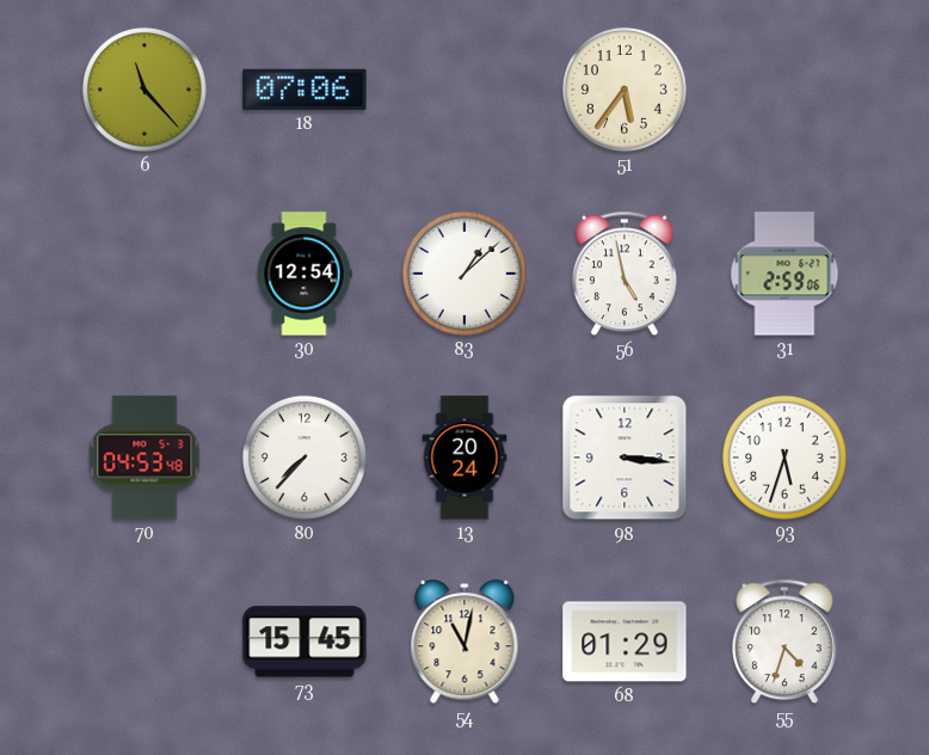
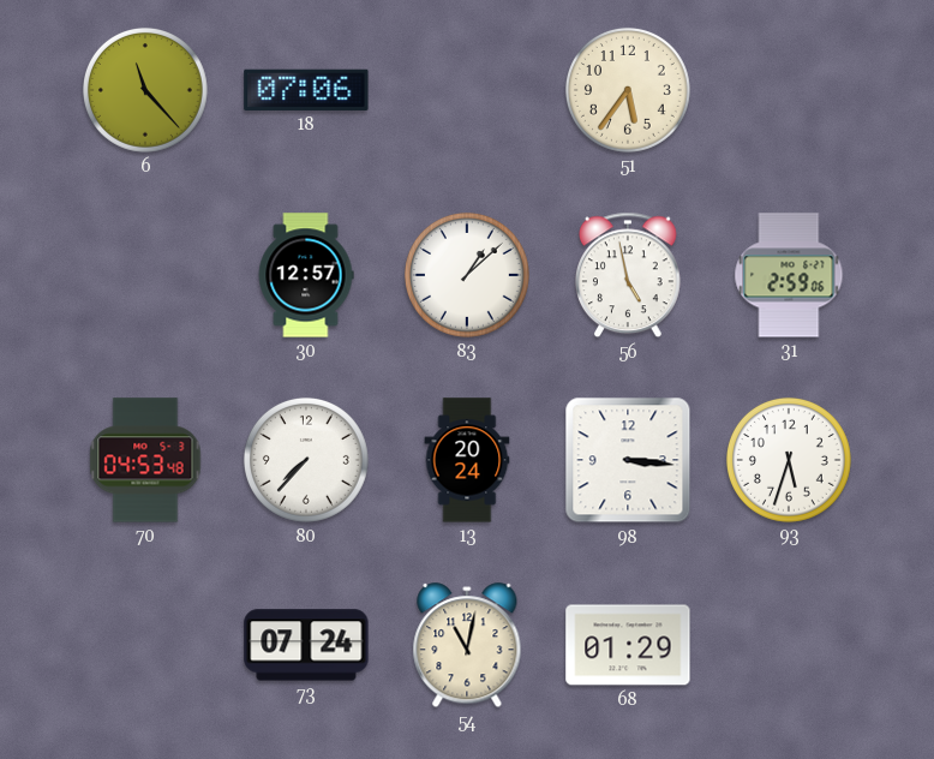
30: 12:54 -> 12:57
73: 15:45 -> 07:24
55: 4:33 -> none
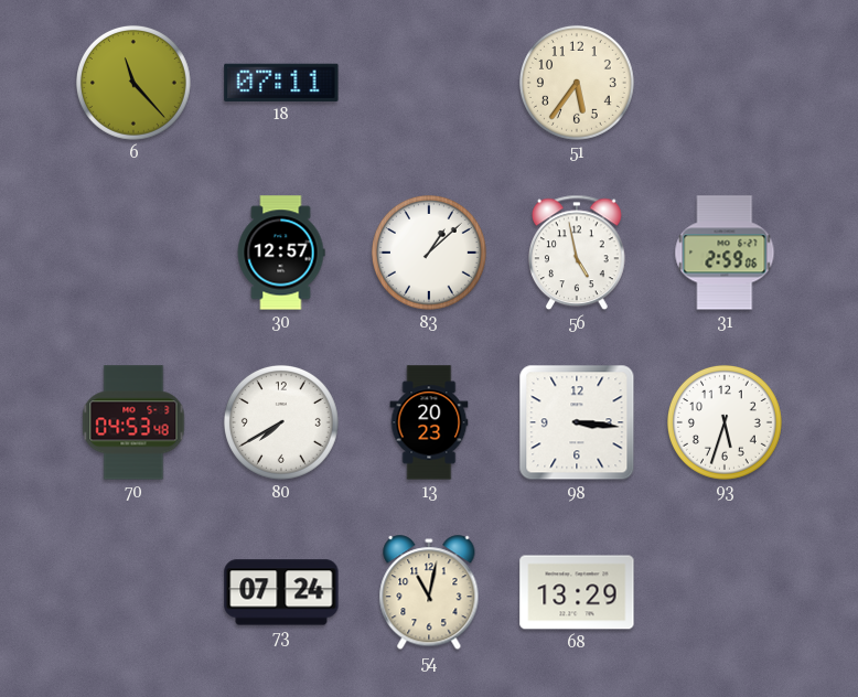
18: 07:06 -> 07:11
80: 7:37 -> 7:40
13: 20:24 -> 20:23
68: 01:29 -> 13:29
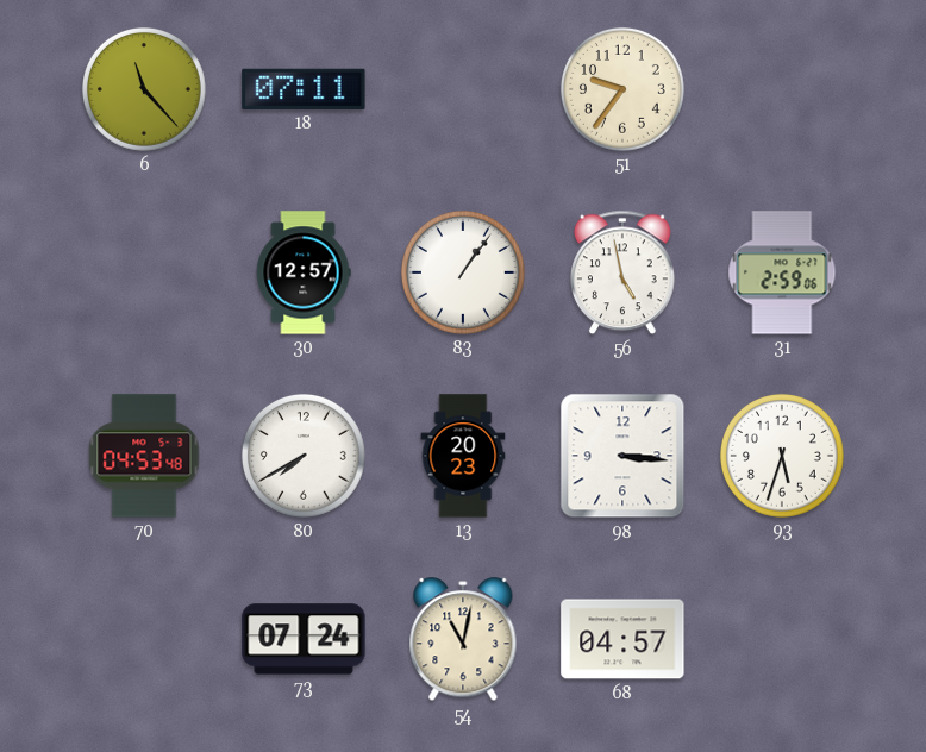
51: 5:36 -> 9:36
83: 1:08 -> 1:06
68: 13:29 -> 04:57
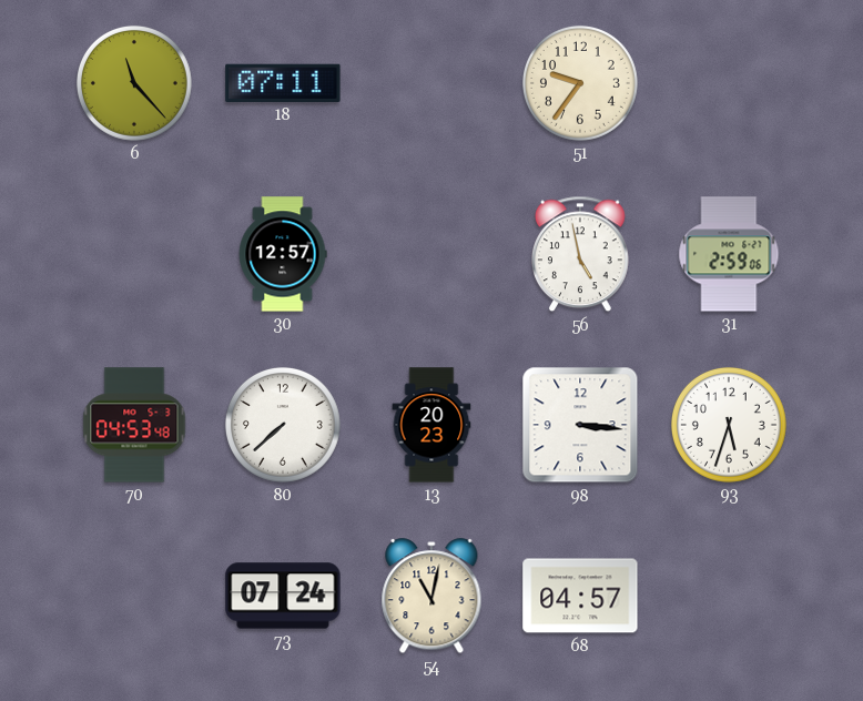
83: 1:06 -> none
80: 7:40 -> 7:38
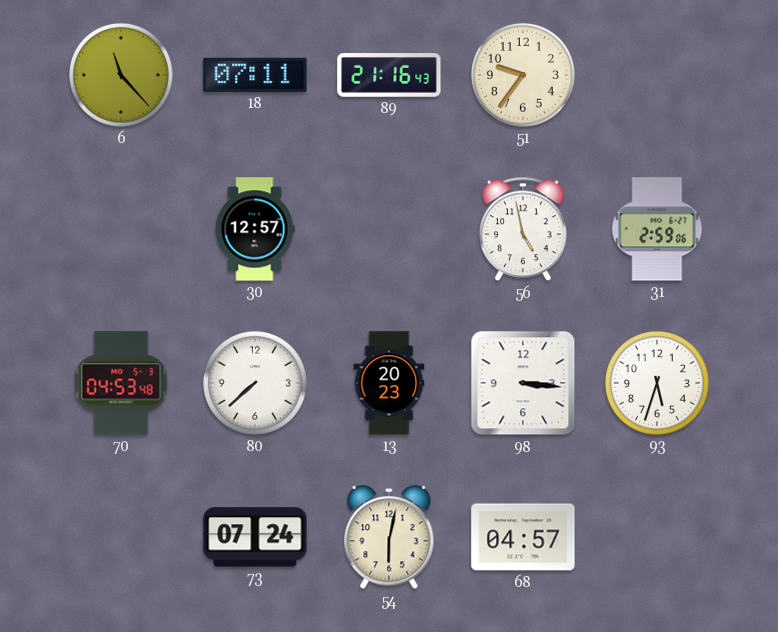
89: none -> 21:16
54: 11:02 -> 6:02
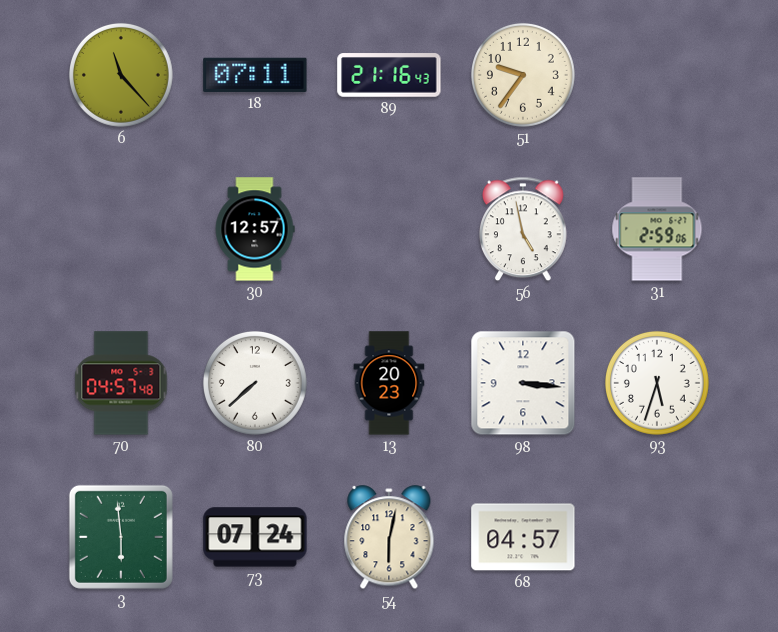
70: 04:53 -> 04:57
3: none -> 5:59
